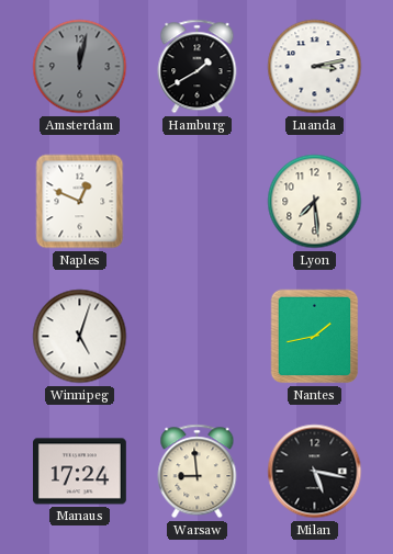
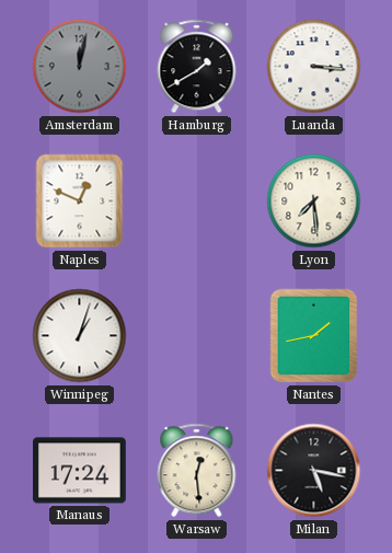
Luanda: 3:13 -> 3:16
Winnipeg: 5:03 -> 1:03
Warsaw: 8:59 -> 12:29
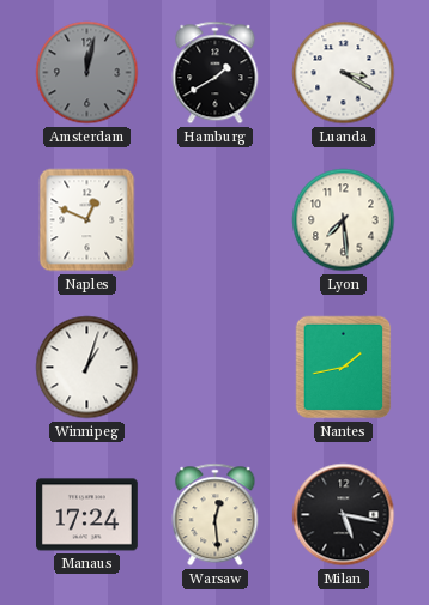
Luanda: 3:16 -> 3:20
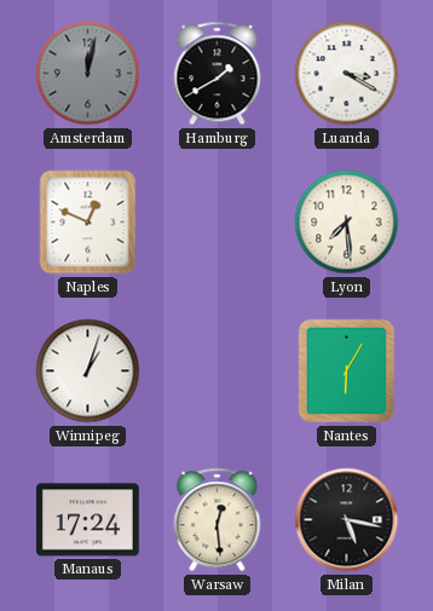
Nantes: 1:43 -> 6:05
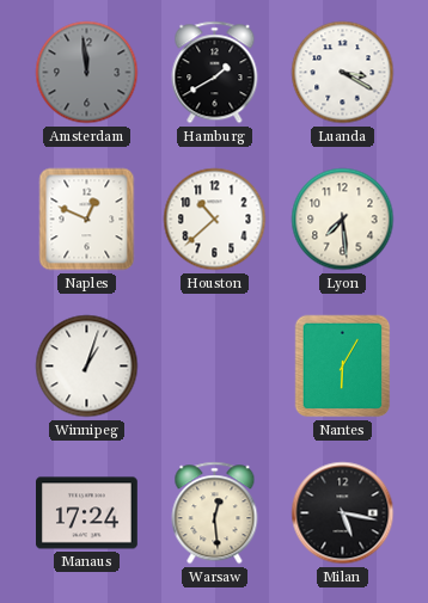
Amsterdam: 12:02 -> 11:59
Houston: none -> 10:38
